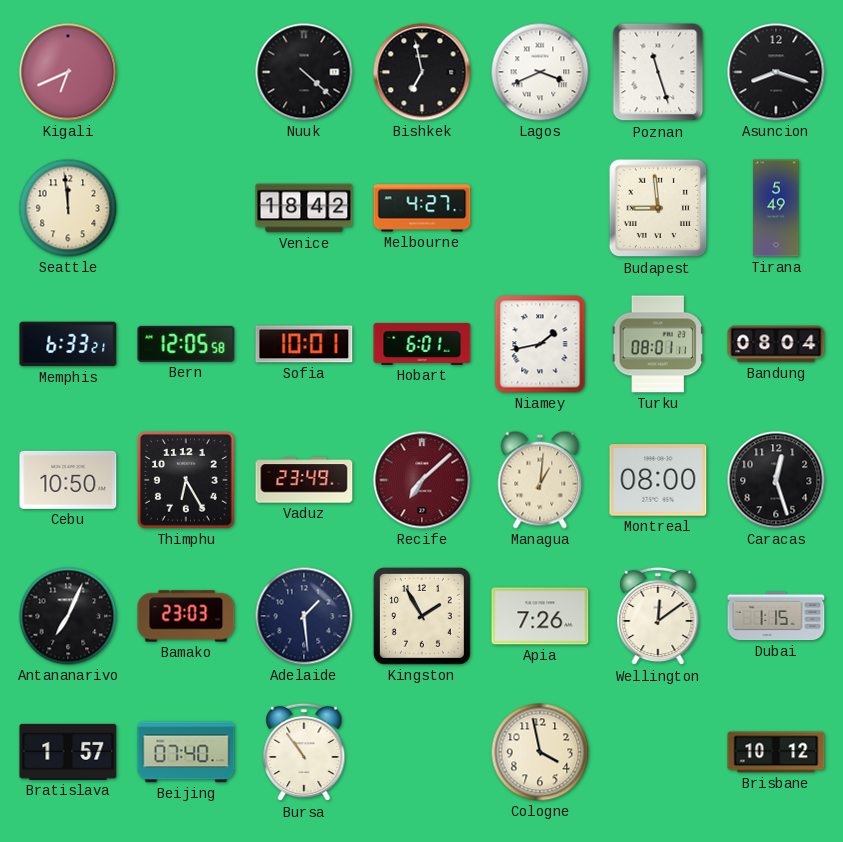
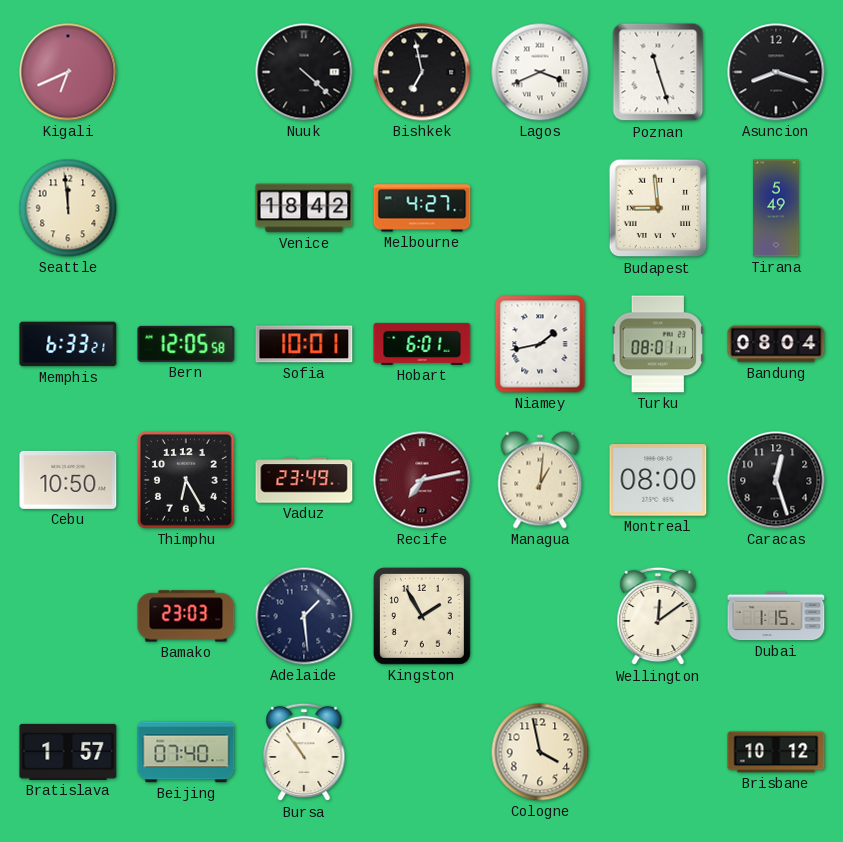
Recife: 7:08 -> 7:13
Antananarivo: 7:04 -> none
Apia: 7:26 -> none
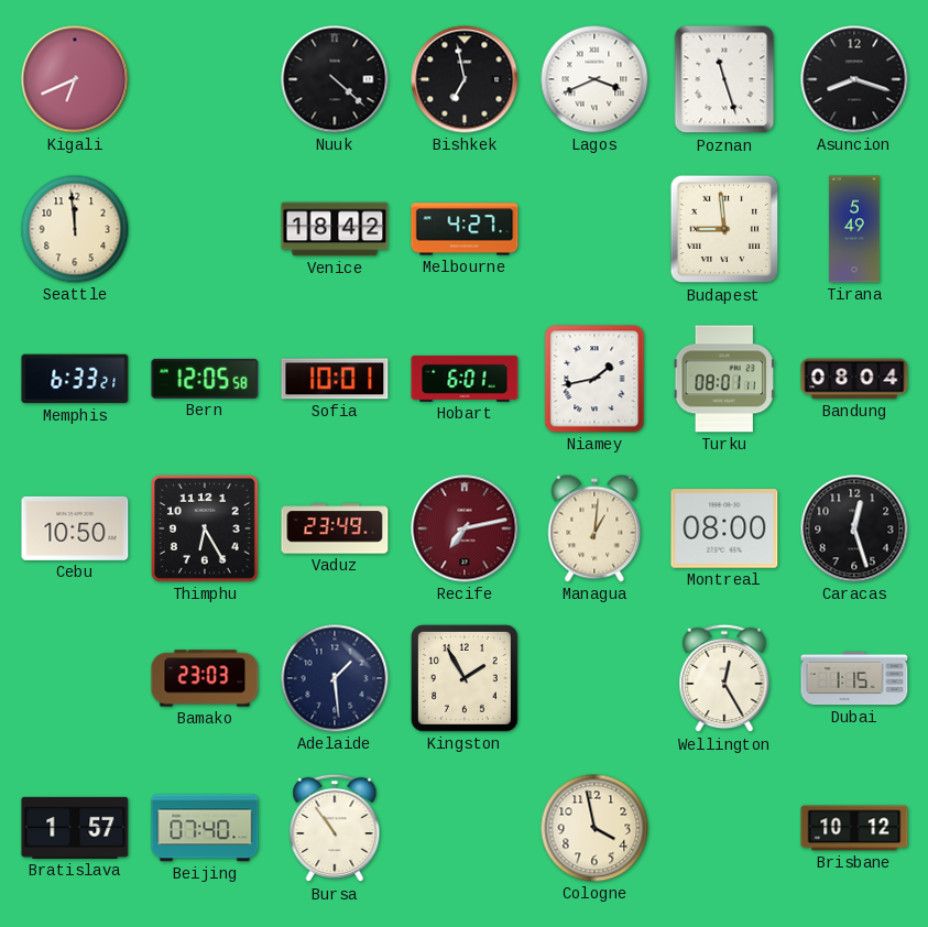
Wellington: 12:09 -> 12:25
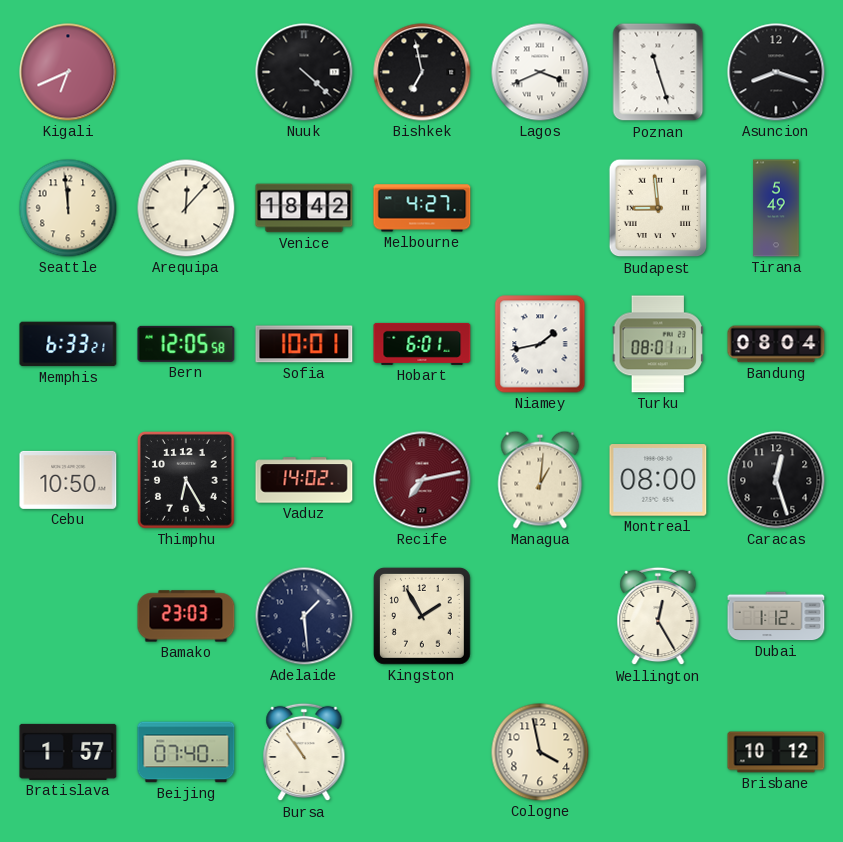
Arequipa: none -> 12:07
Vaduz: 23:49 -> 14:02
Dubai: 1:15 -> 1:12
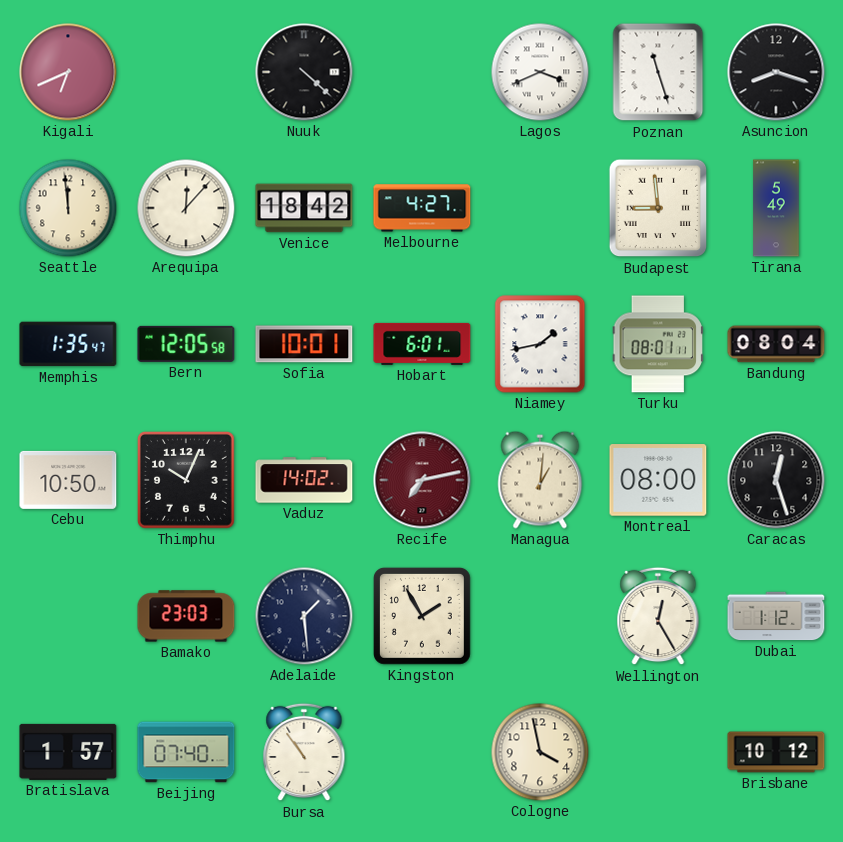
Bishkek: 6:58 -> none
Memphis: 6:33 -> 1:35
Thimphu: 6:25 -> 10:04
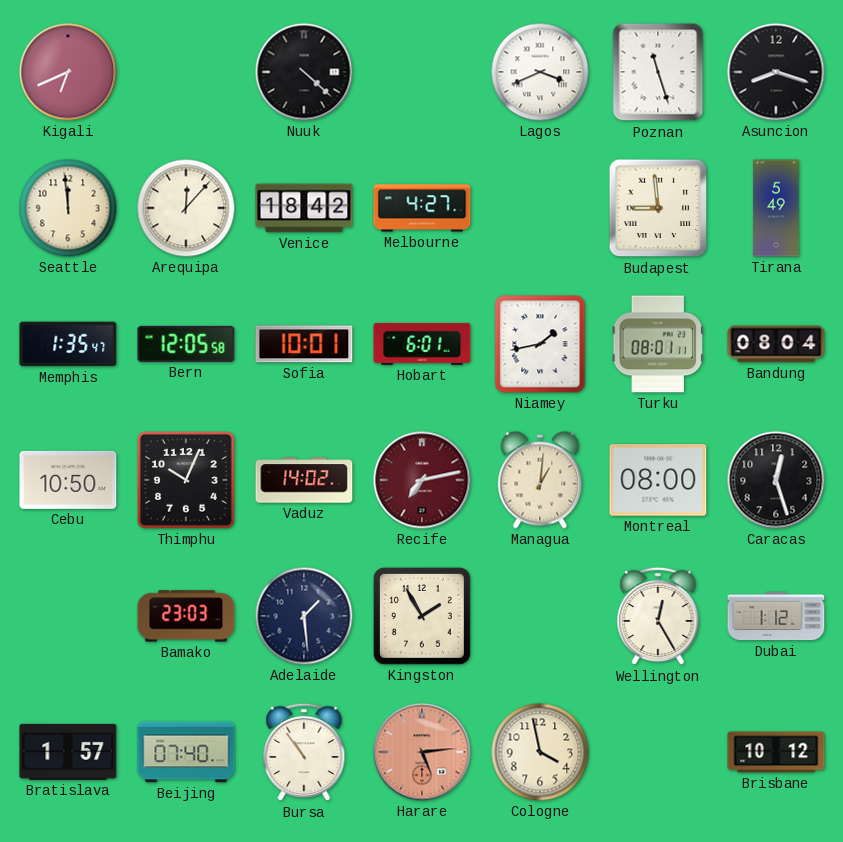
Harare: none -> 5:14
